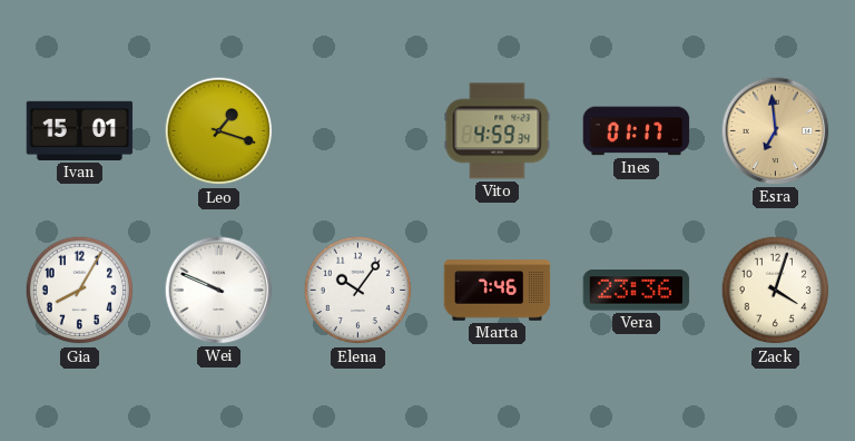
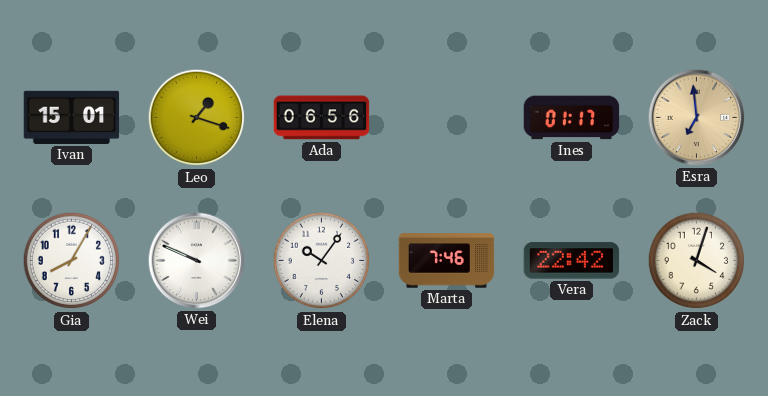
Ada: none -> 06:56
Vito: 4:59 -> none
Vera: 23:36 -> 22:42
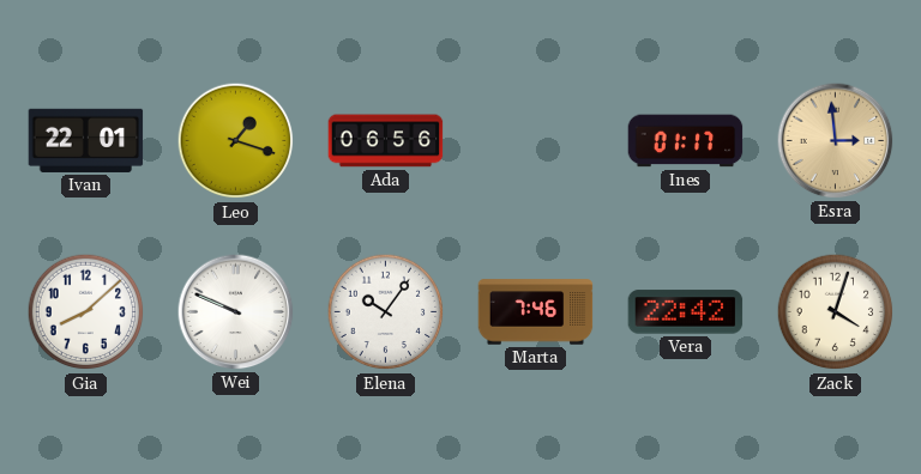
Ivan: 15:01 -> 22:01
Esra: 6:59 -> 2:59
Gia: 8:05 -> 8:08
